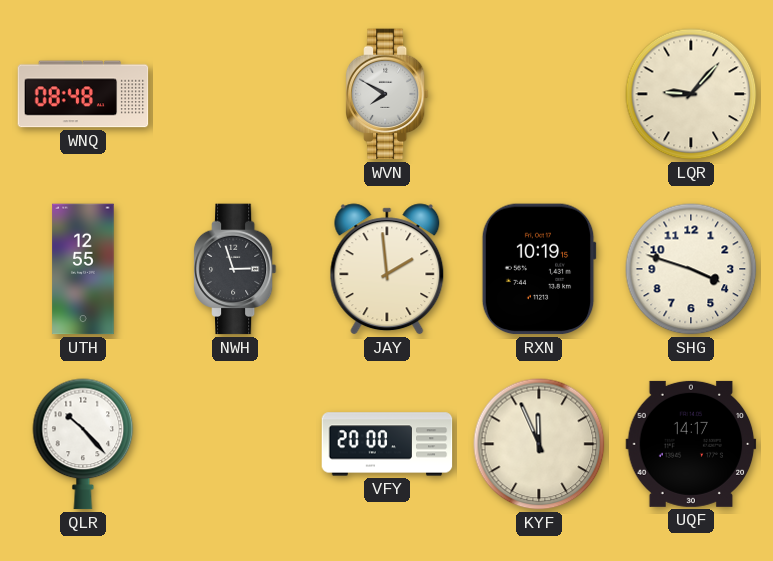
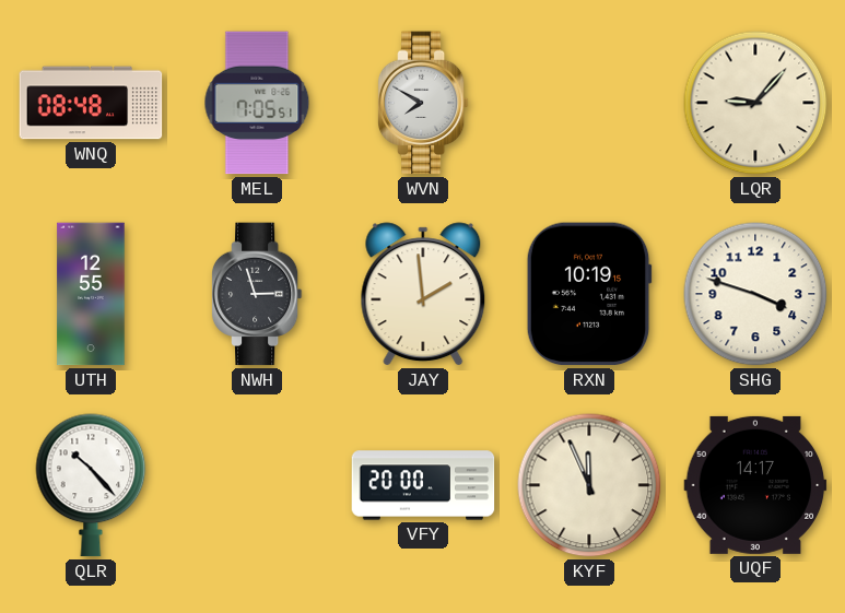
MEL: none -> 7:05
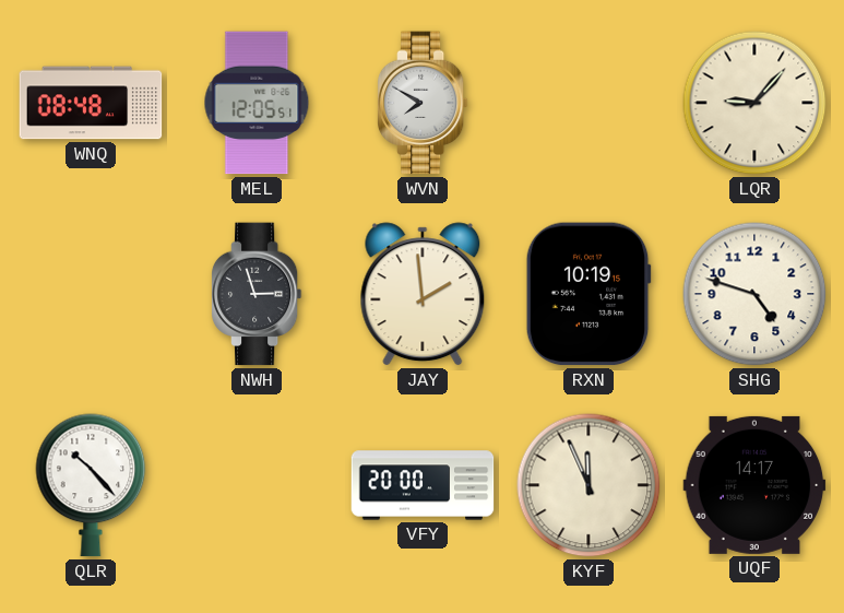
MEL: 7:05 -> 12:05
UTH: 12:55 -> none
SHG: 3:48 -> 4:48
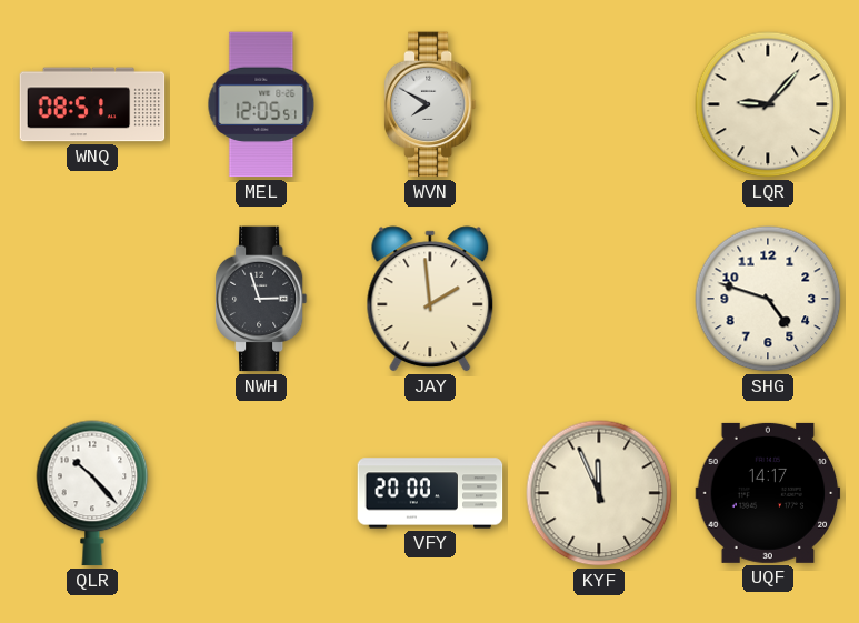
WNQ: 08:48 -> 08:51
RXN: 10:19 -> none
